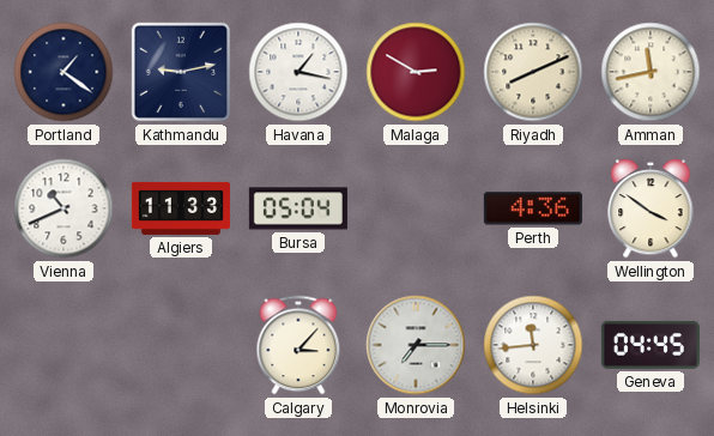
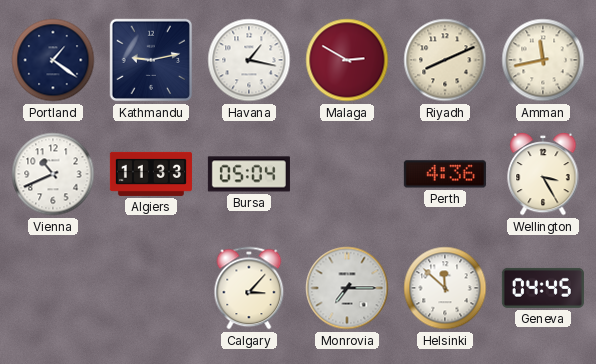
Wellington: 3:51 -> 3:25
Helsinki: 11:44 -> 11:52
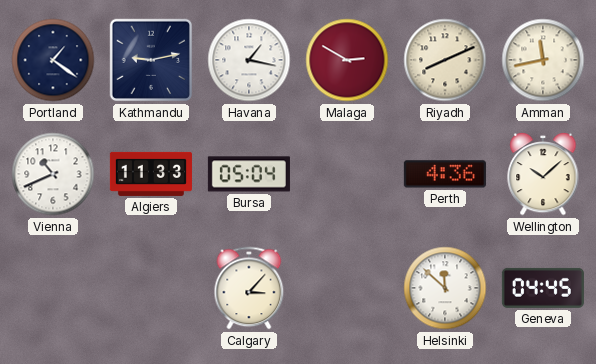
Wellington: 3:25 -> 10:08
Monrovia: 7:15 -> none
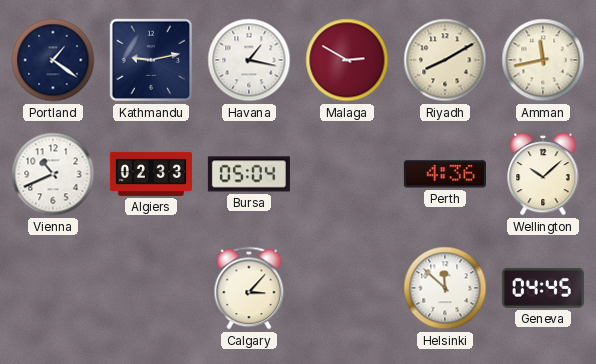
Riyadh: 8:11 -> 8:10
Algiers: 11:33 -> 02:33
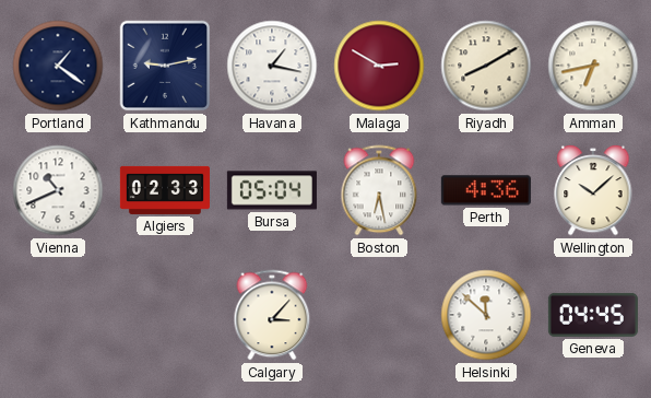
Amman: 11:43 -> 6:43
Boston: none -> 6:28
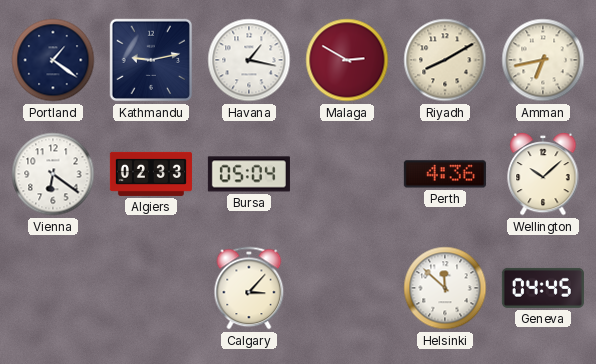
Vienna: 10:41 -> 6:21
Boston: 6:28 -> none
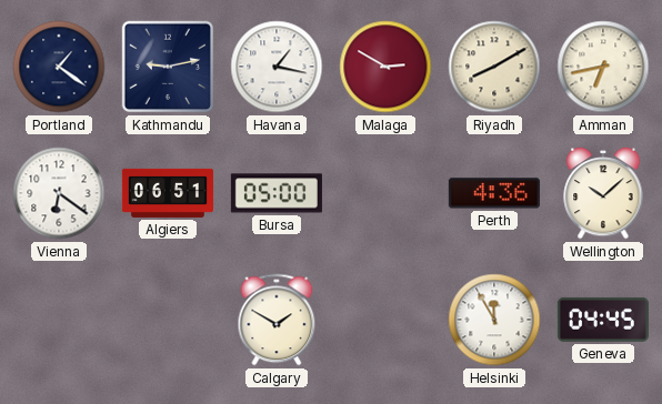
Algiers: 02:33 -> 06:51
Bursa: 05:04 -> 05:00
Calgary: 3:07 -> 1:50
Helsinki: 11:52 -> 11:55
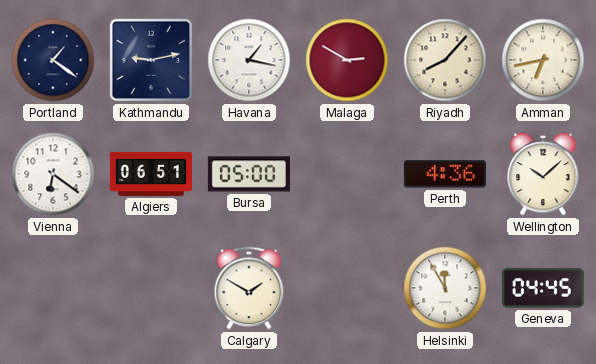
Riyadh: 8:10 -> 8:07
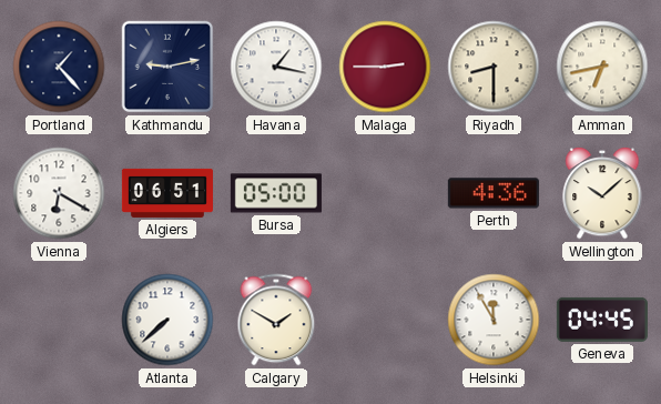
Portland: 1:21 -> 1:23
Malaga: 2:50 -> 2:45
Riyadh: 8:07 -> 8:30
Vienna: 6:21 -> 6:20
Atlanta: none -> 7:38
